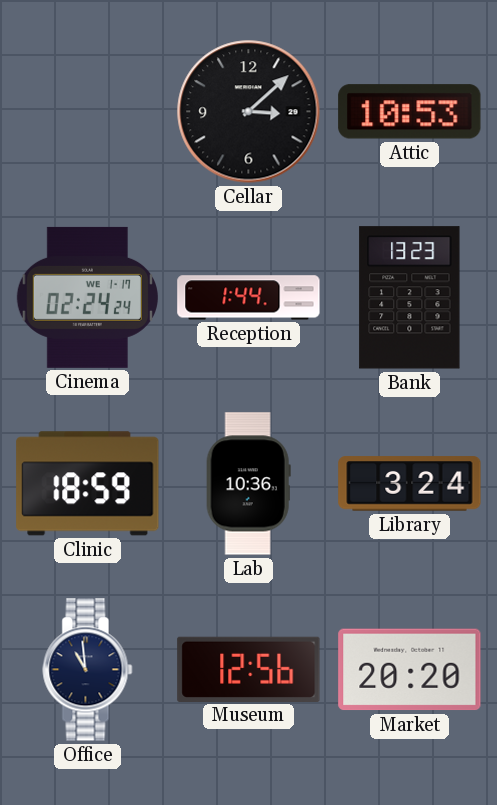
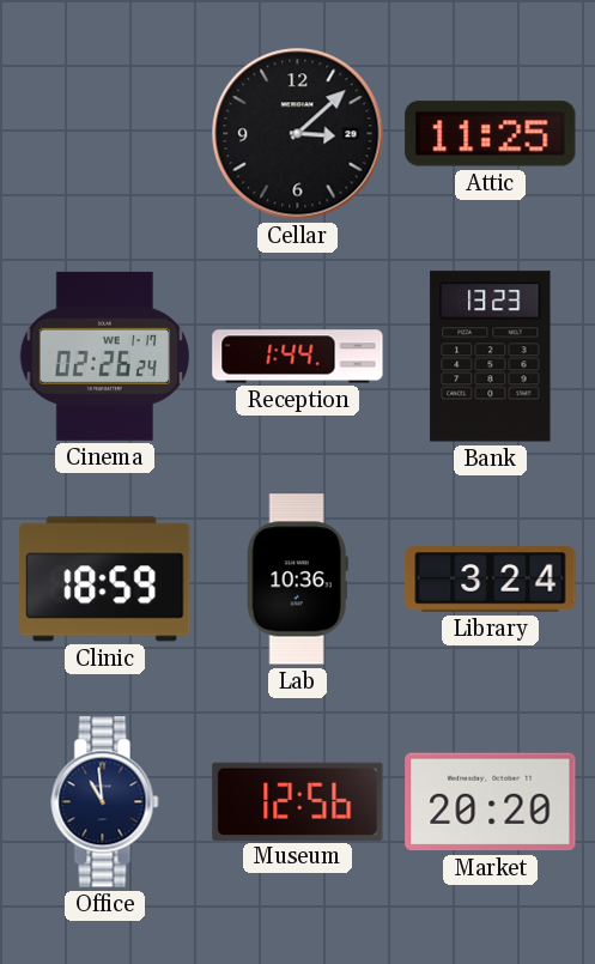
Attic: 10:53 -> 11:25
Cinema: 02:24 -> 02:26
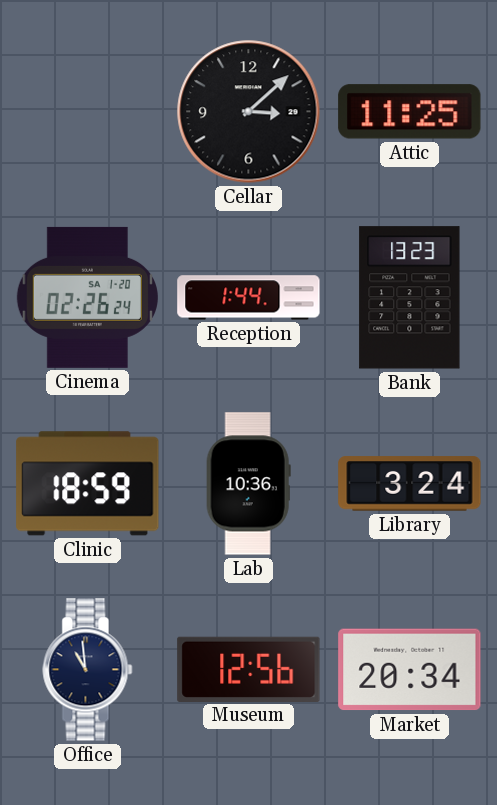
Cinema date: WE 1-17 -> SA 1-20
Market: 20:20 -> 20:34
